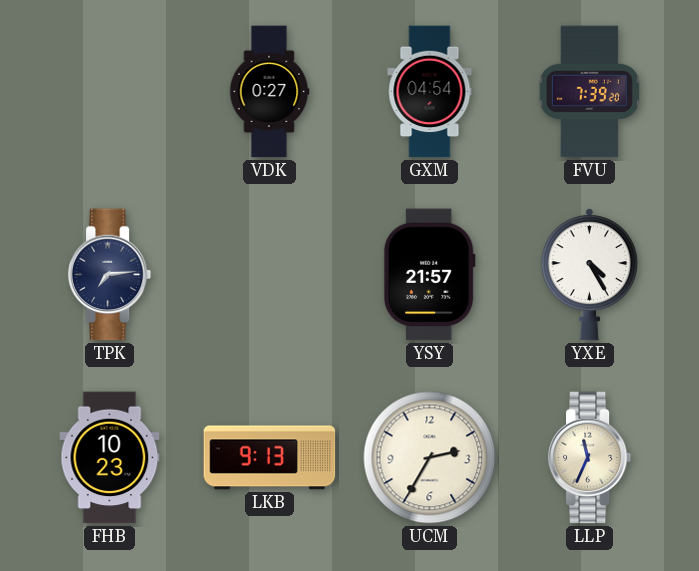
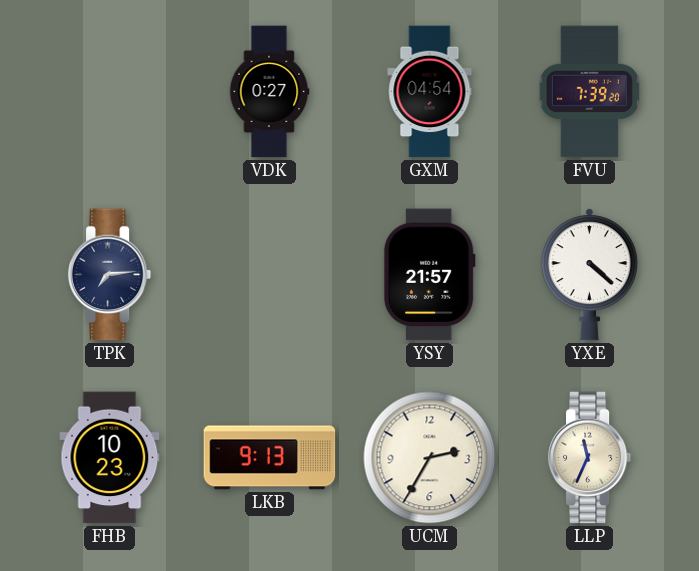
YXE: 4:25 -> 4:22
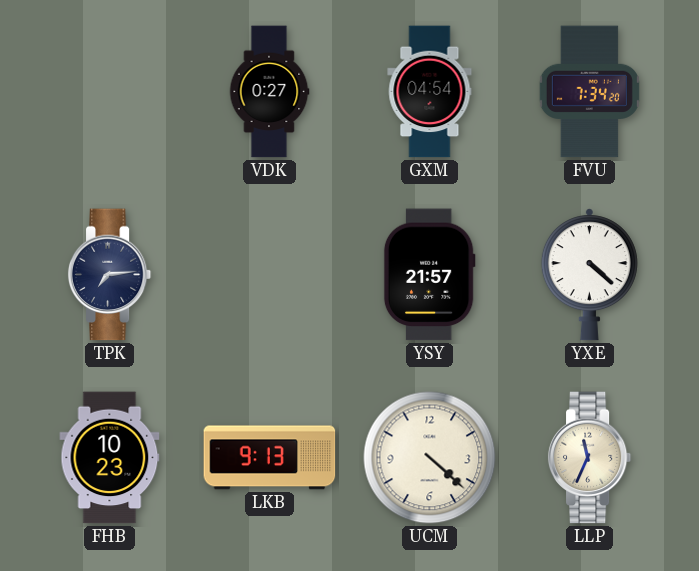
FVU: 7:39 -> 7:34
UCM: 2:35 -> 4:22
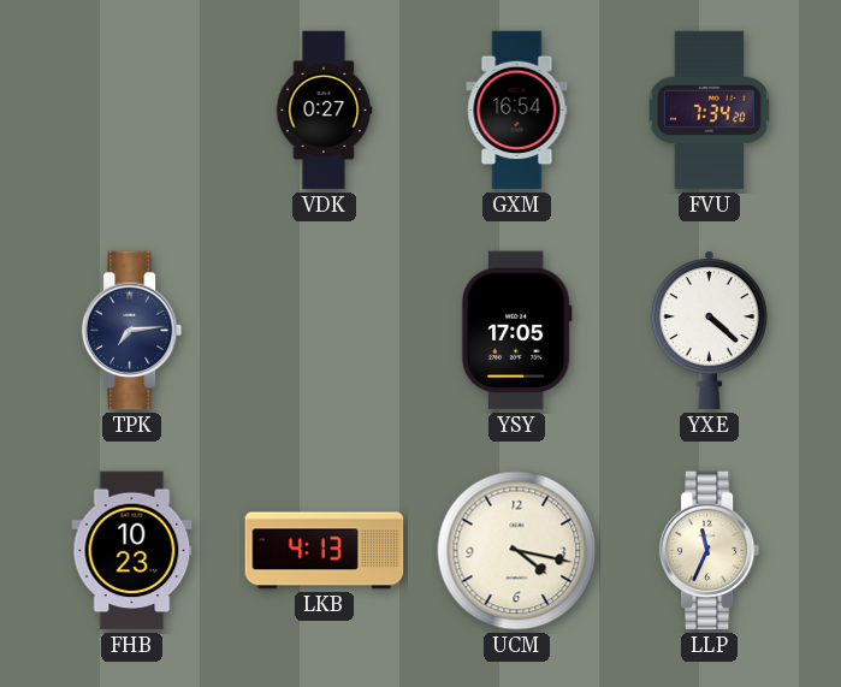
GXM: 04:54 -> 16:54
YSY: 21:57 -> 17:05
LKB: 9:13 -> 4:13
UCM: 4:22 -> 4:17
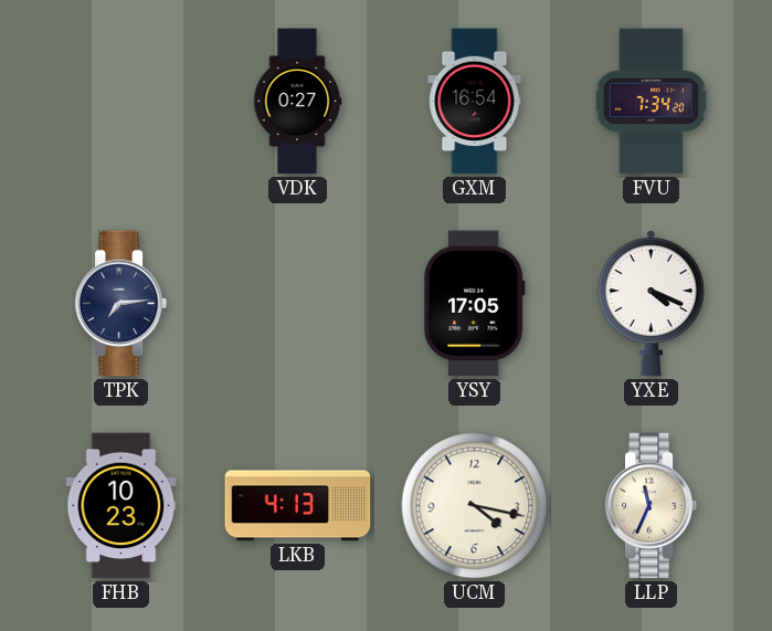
YXE: 4:22 -> 4:19
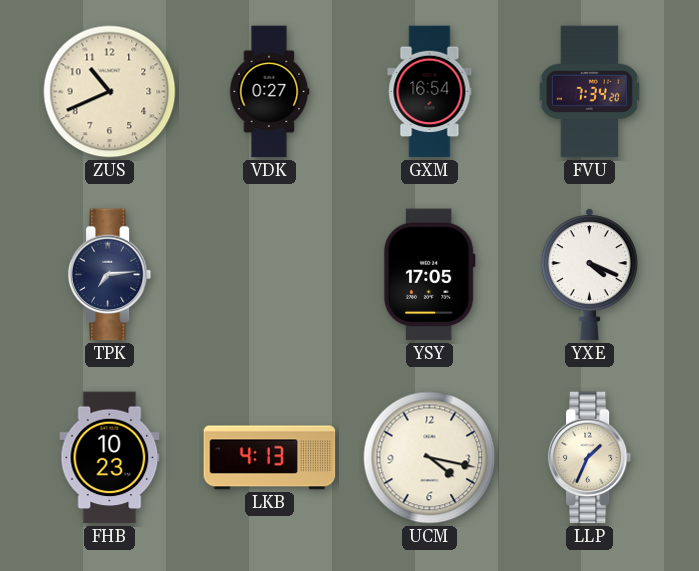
ZUS: none -> 10:41
LLP: 11:34 -> 1:34
